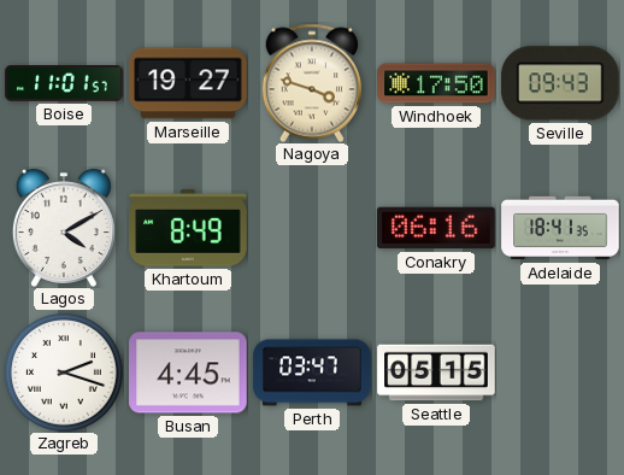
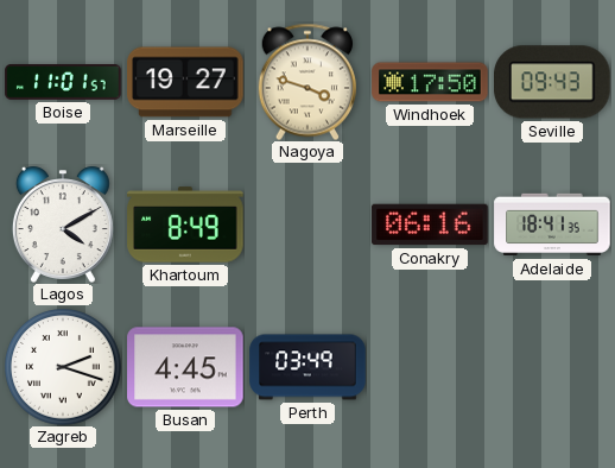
Perth: 03:47 -> 03:49
Seattle: 05:15 -> none
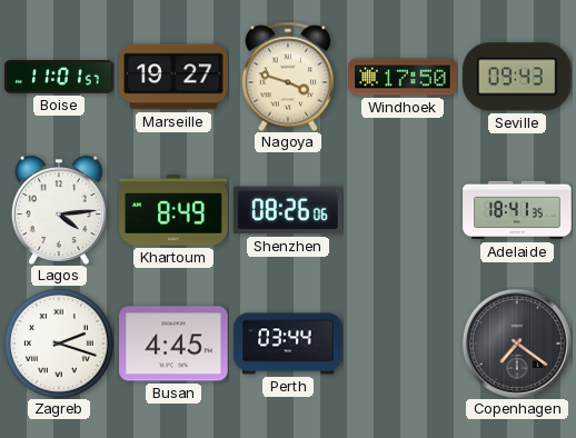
Lagos: 4:10 -> 4:14
Shenzhen: none -> 08:26
Conakry: 06:16 -> none
Perth: 03:49 -> 03:44
Copenhagen: none -> 7:21
